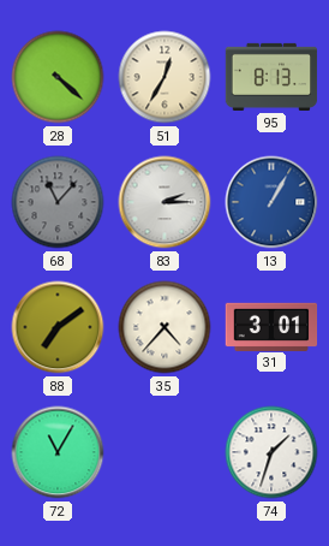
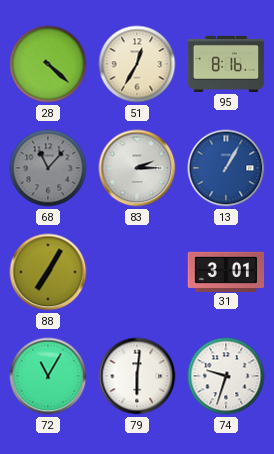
95: 8:13 -> 8:16
88: 7:09 -> 7:05
35: 4:37 -> none
79: none -> 6:01
74: 1:33 -> 9:33
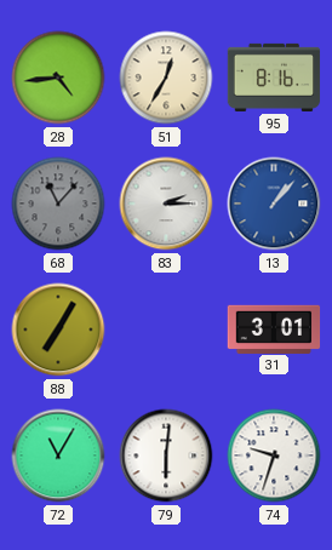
28: 4:22 -> 4:44
13: 1:05 -> 1:07
